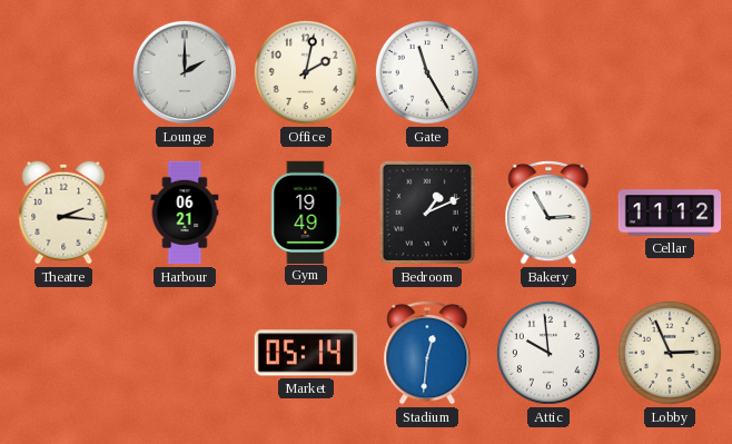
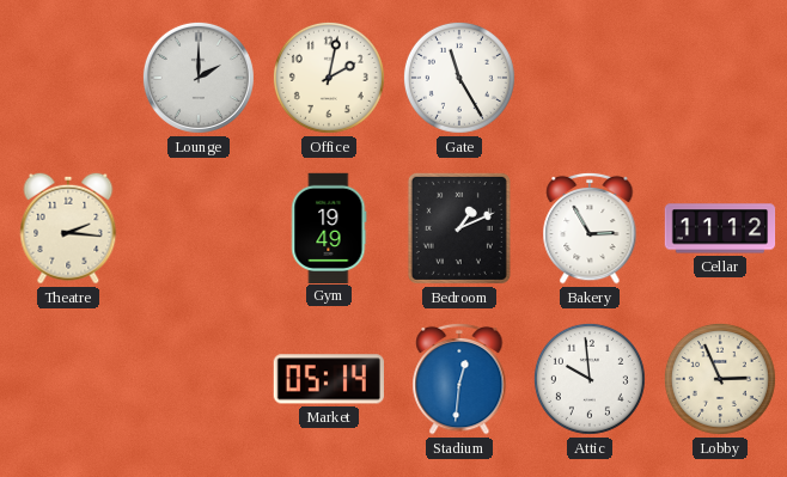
Harbour: 06:21 -> none
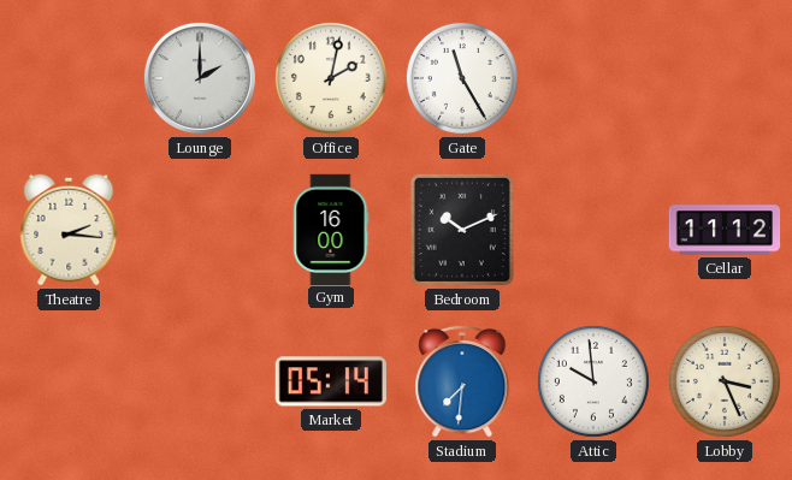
Gym: 19:49 -> 16:00
Bedroom: 1:11 -> 10:11
Bakery: 2:55 -> none
Stadium: 12:31 -> 7:31
Lobby: 2:56 -> 3:26
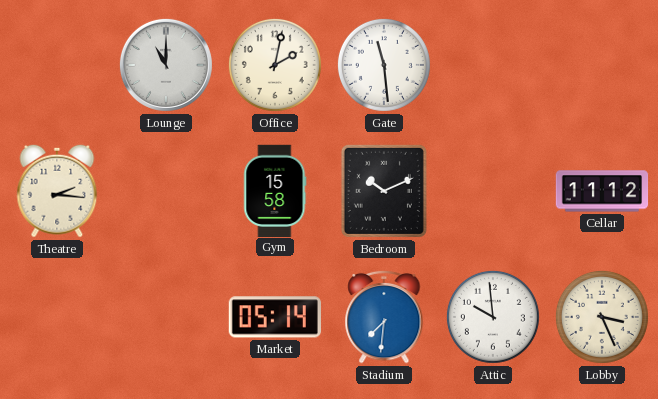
Lounge: 2:00 -> 11:00
Gate: 11:25 -> 11:29
Gym: 16:00 -> 15:58
